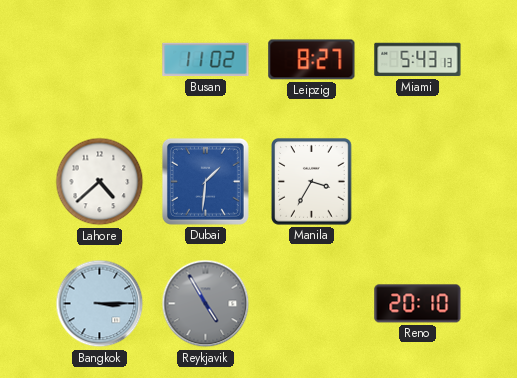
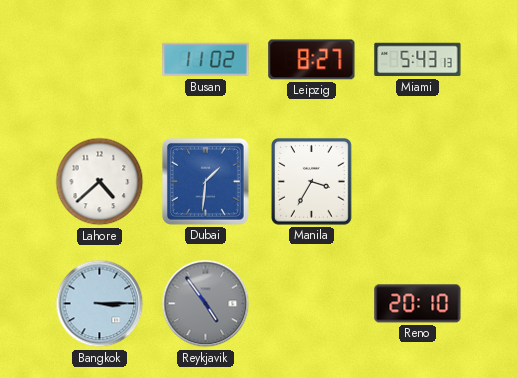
Reykjavik: 4:55 -> 4:54
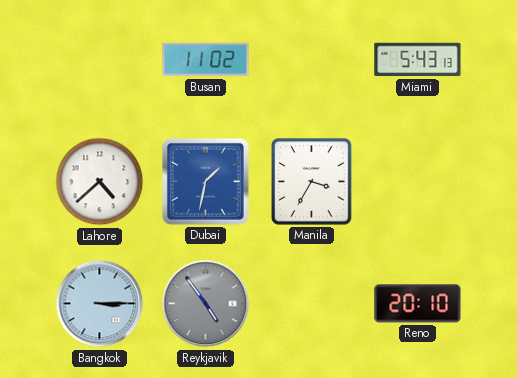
Leipzig: 8:27 -> none
Dubai: 1:31 -> 1:32
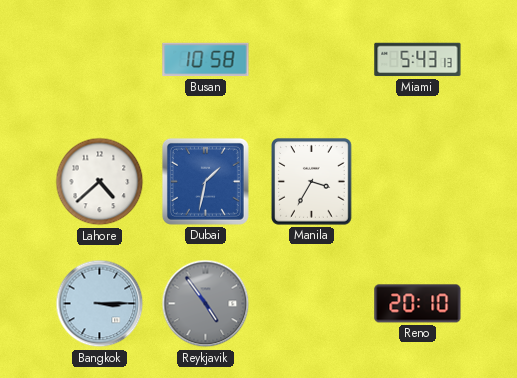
Busan: 11:02 -> 10:58
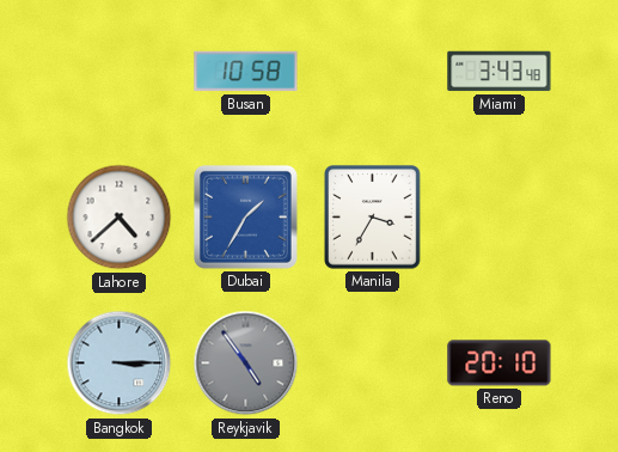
Miami: 5:43 -> 3:43
Dubai: 1:32 -> 1:35
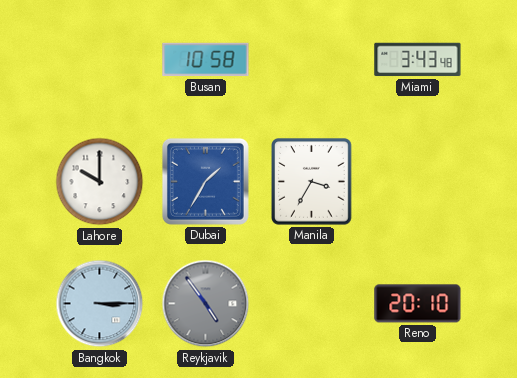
Lahore: 4:38 -> 10:00
